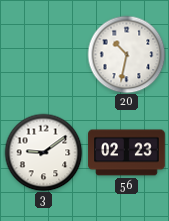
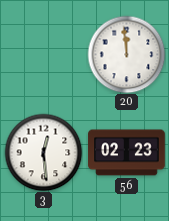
20: 10:32 -> 11:59
3: 9:09 -> 12:29
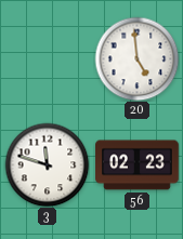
20: 11:59 -> 4:59
3: 12:29 -> 11:48
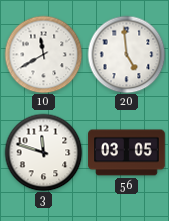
10: none -> 11:40
56: 02:23 -> 03:05
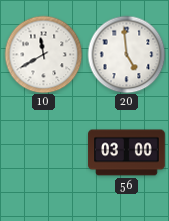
3: 11:48 -> none
56: 03:05 -> 03:00
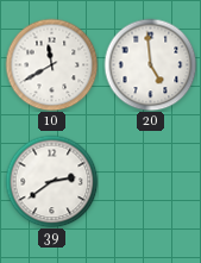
39: none -> 2:39
56: 03:00 -> none
